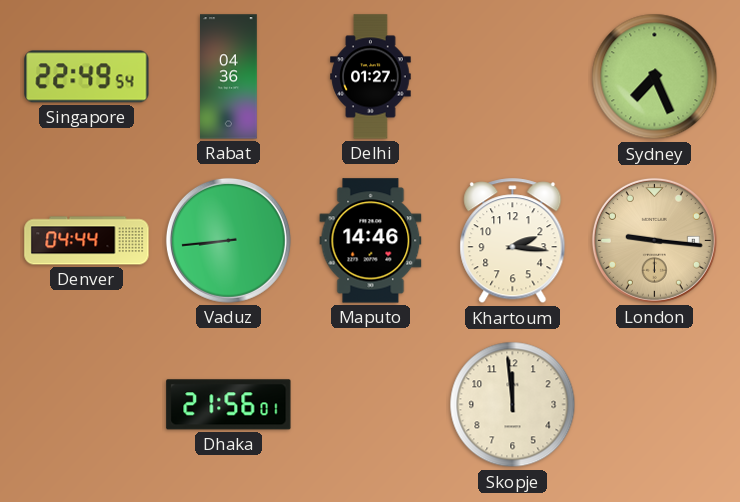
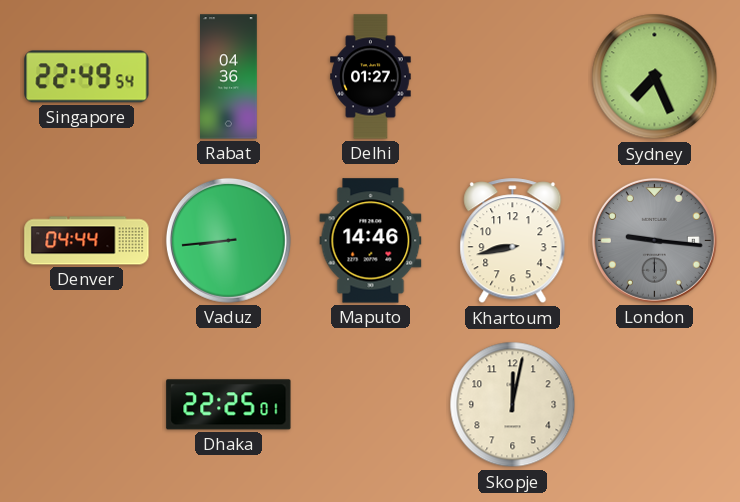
Khartoum: 2:16 -> 8:43
London dial: champagne -> grey
Dhaka: 21:56 -> 22:25
Skopje: 11:59 -> 12:02
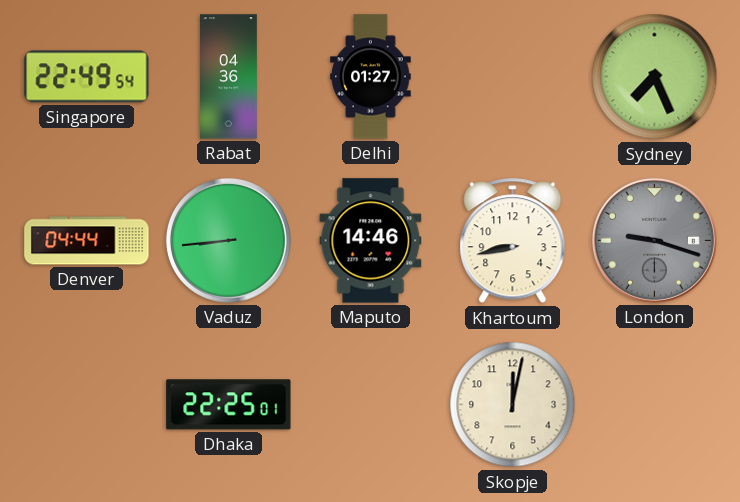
London: 9:16 -> 9:18
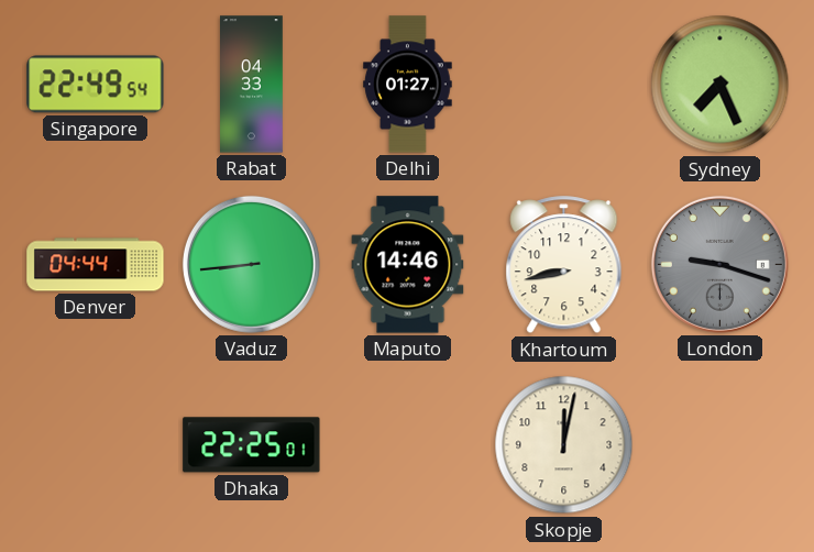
Rabat: 04:36 -> 04:33
